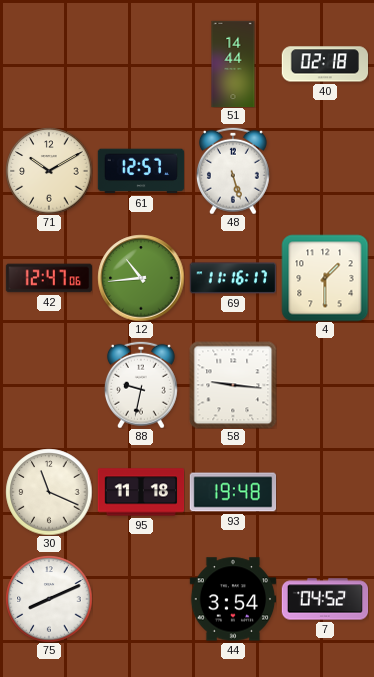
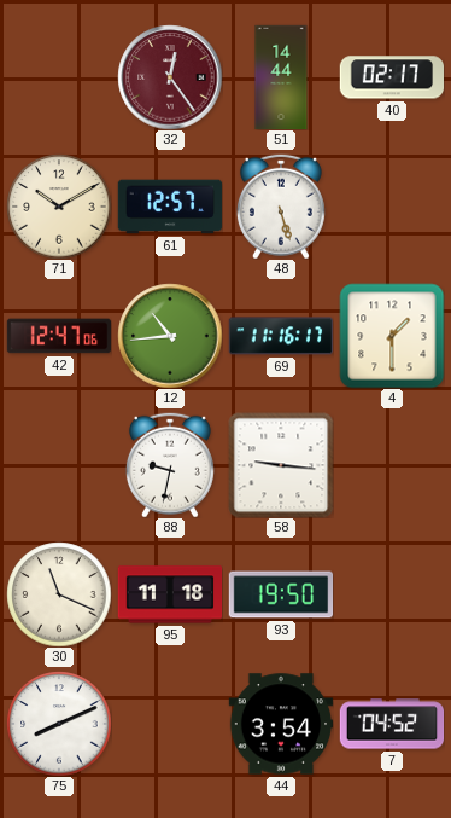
32: none -> 12:24
40: 02:18 -> 02:17
93: 19:48 -> 19:50
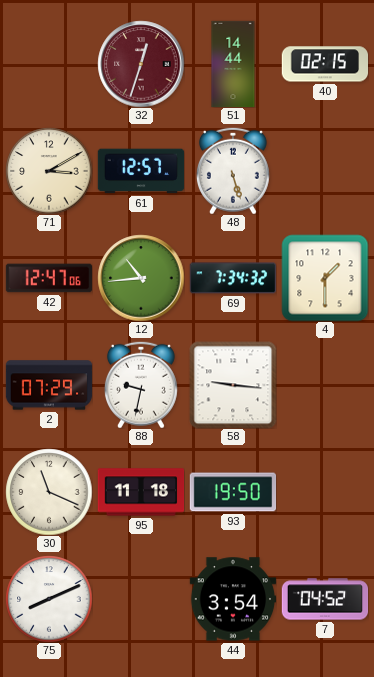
32: 12:24 -> 12:33
40: 02:17 -> 02:15
71: 10:10 -> 3:10
69: 11:16 -> 7:34
2: none -> 07:29
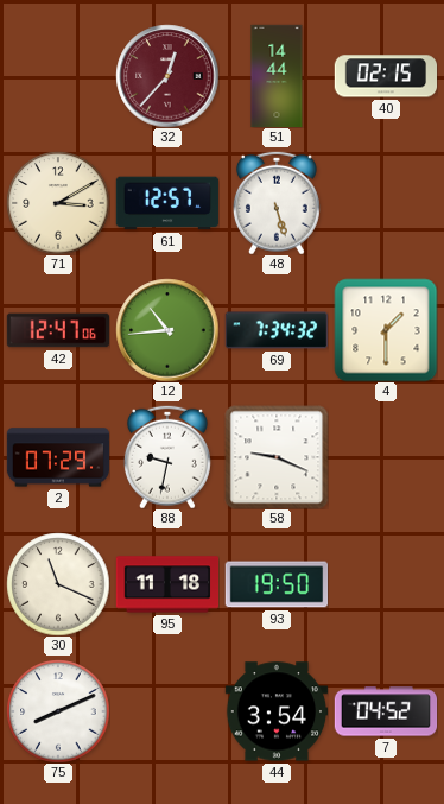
32: 12:33 -> 12:37
58: 9:16 -> 9:19
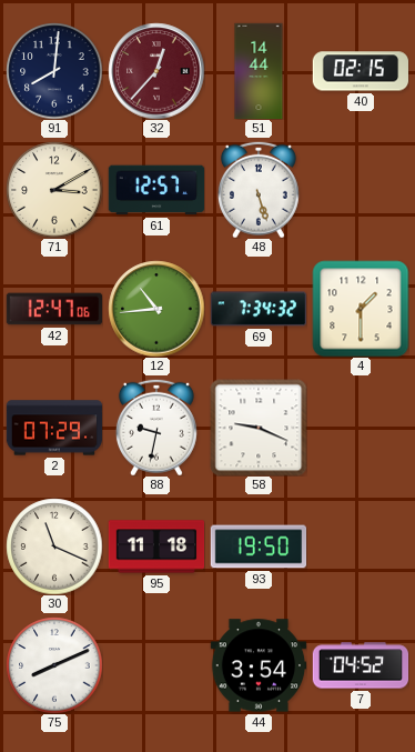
91: none -> 8:01
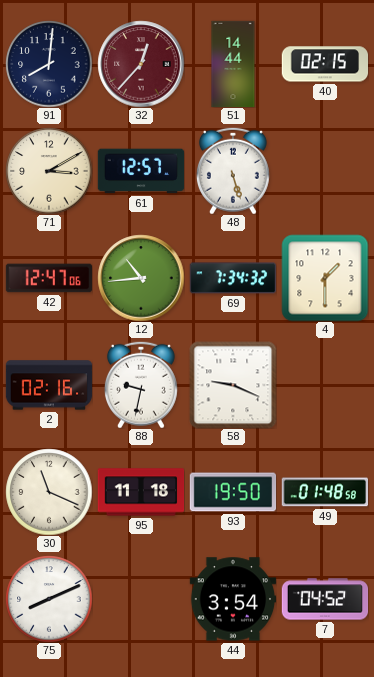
2: 07:29 -> 02:16
49: none -> 01:48
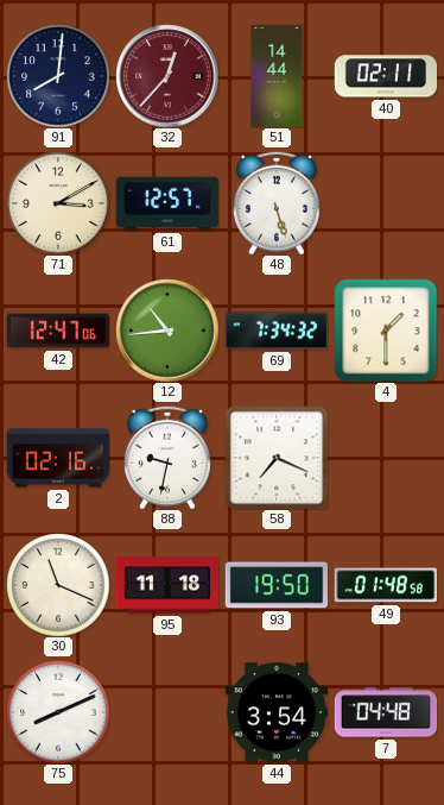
40: 02:15 -> 02:11
58: 9:19 -> 7:19
7: 04:52 -> 04:48
